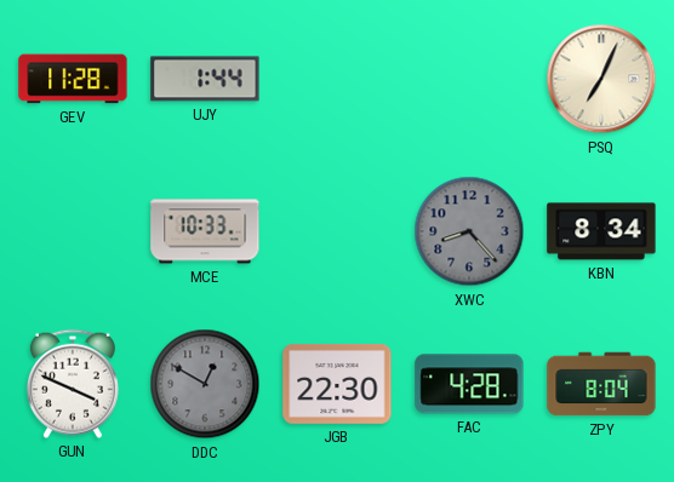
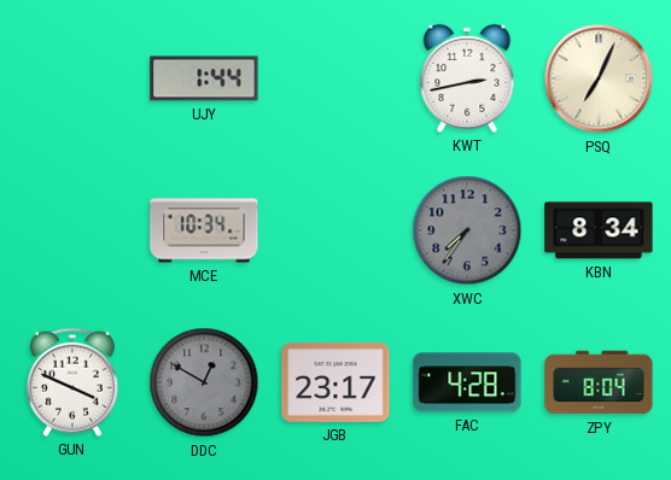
GEV: 11:28 -> none
KWT: none -> 2:43
MCE: 10:33 -> 10:34
XWC: 8:23 -> 7:36
JGB: 22:30 -> 23:17
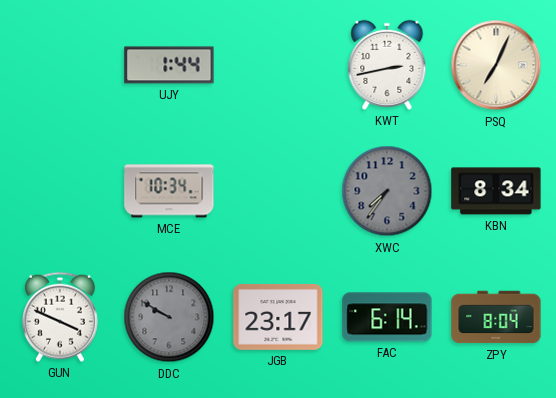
DDC: 12:50 -> 9:50
FAC: 4:28 -> 6:14
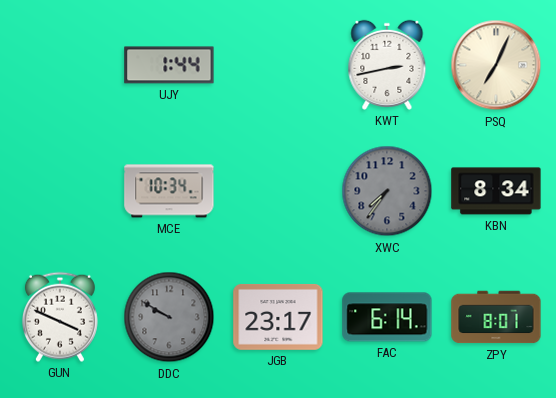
ZPY: 8:04 -> 8:01
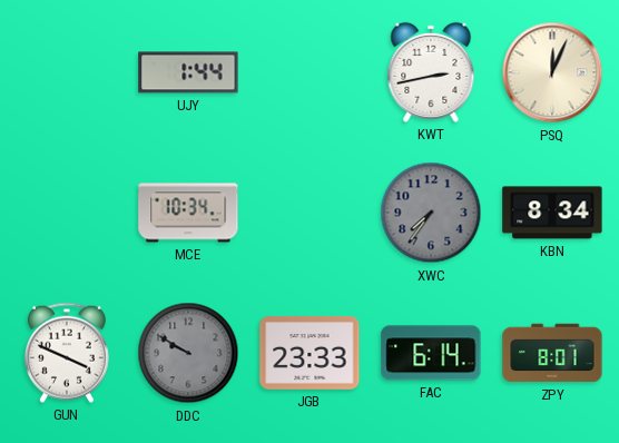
PSQ: 7:04 -> 12:04
JGB: 23:17 -> 23:33
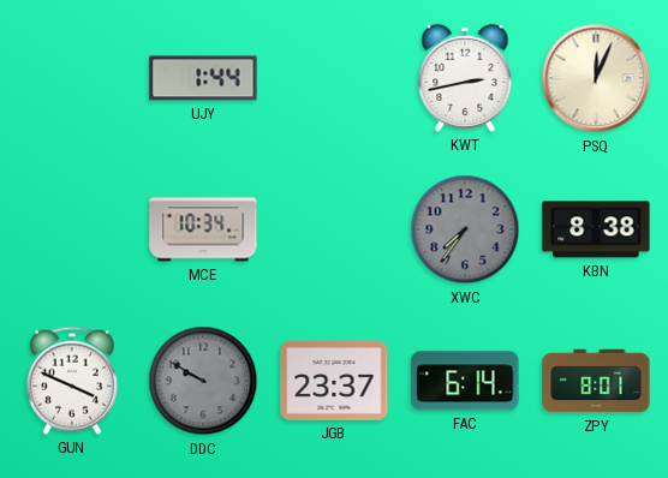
KBN: 8:34 -> 8:38
JGB: 23:33 -> 23:37
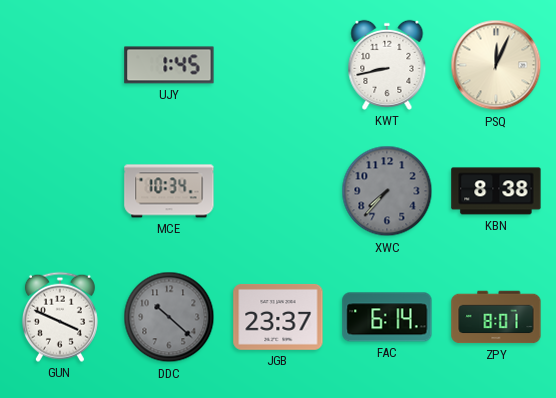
UJY: 1:44 -> 1:45
KWT: 2:43 -> 8:43
XWC: 7:36 -> 7:37
DDC: 9:50 -> 10:22
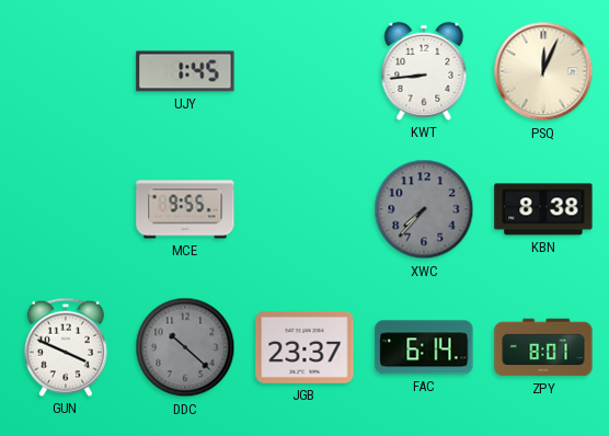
KWT: 8:43 -> 8:44
MCE: 10:34 -> 9:55
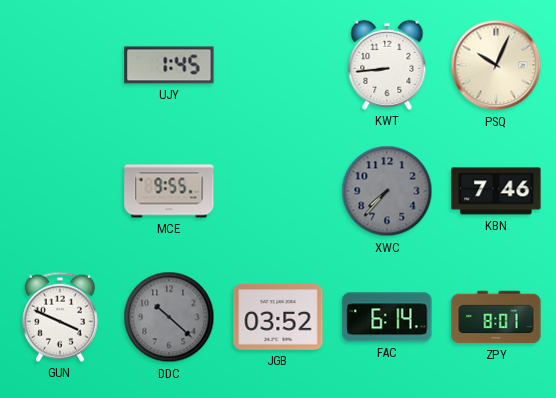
PSQ: 12:04 -> 10:04
KBN: 8:38 -> 7:46
JGB: 23:37 -> 03:52
